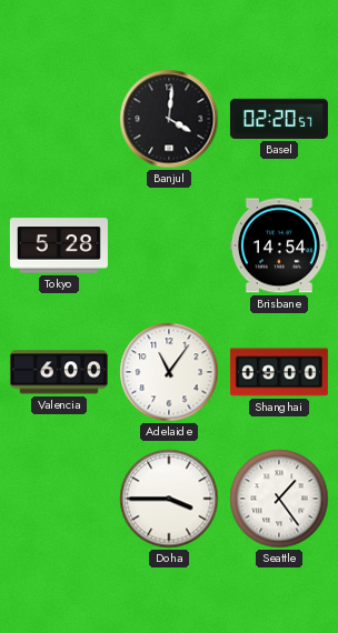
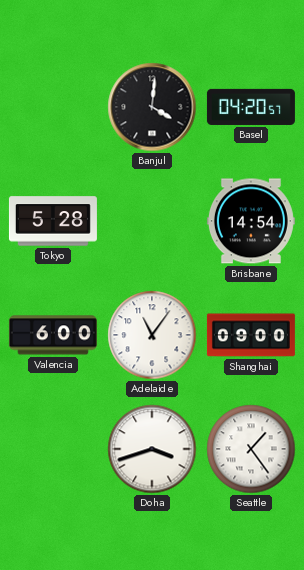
Basel: 02:20 -> 04:20
Doha: 3:45 -> 3:42
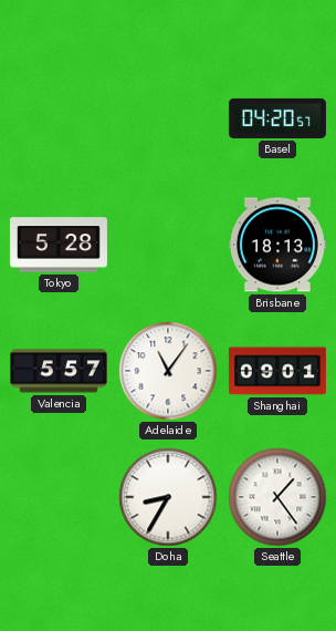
Banjul: 4:01 -> none
Brisbane: 14:54 -> 18:13
Valencia: 6:00 -> 5:57
Shanghai: 09:00 -> 09:01
Doha: 3:42 -> 8:35
